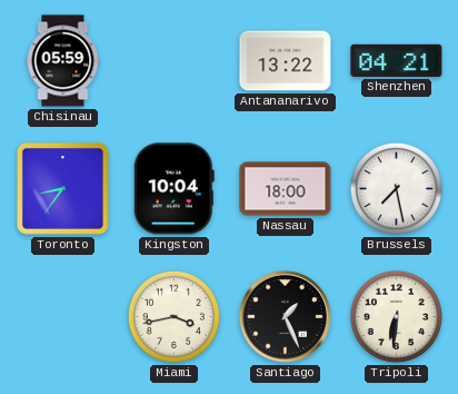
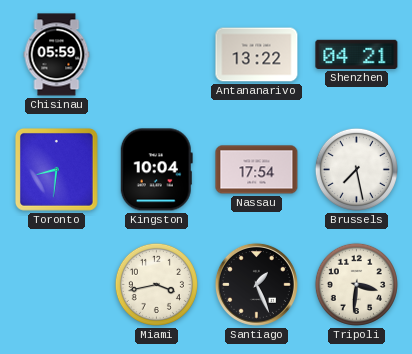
Toronto: 8:36 -> 8:31
Nassau: 18:00 -> 17:54
Tripoli: 6:31 -> 3:31
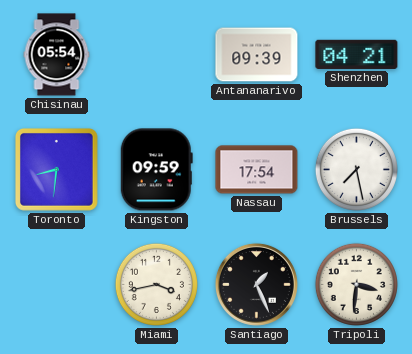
Chisinau: 05:59 -> 05:54
Antananarivo: 13:22 -> 09:39
Kingston: 10:04 -> 09:59
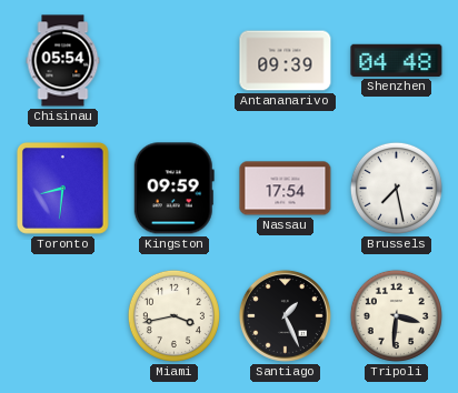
Shenzhen: 04:21 -> 04:48
